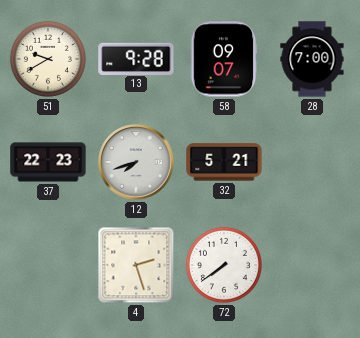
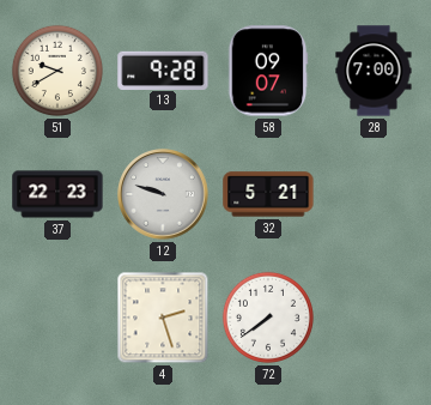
12: 7:42 -> 9:48
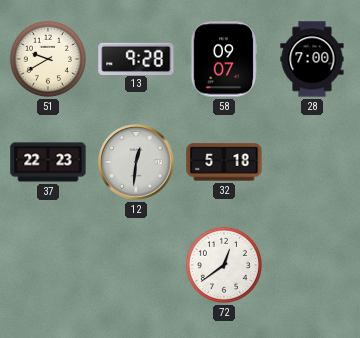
12: 9:48 -> 12:31
32: 5:21 -> 5:18
4: 2:27 -> none
72: 7:39 -> 12:39
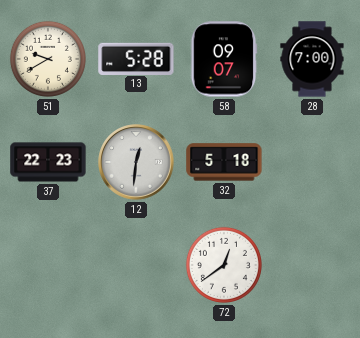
13: 9:28 -> 5:28
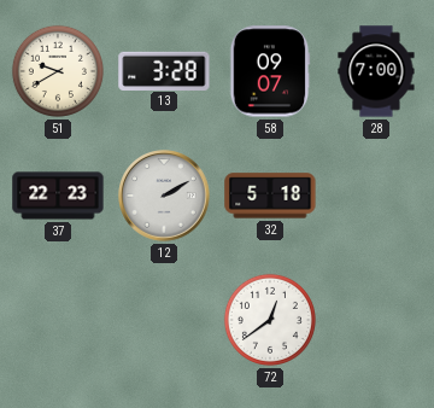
13: 5:28 -> 3:28
12: 12:31 -> 2:10
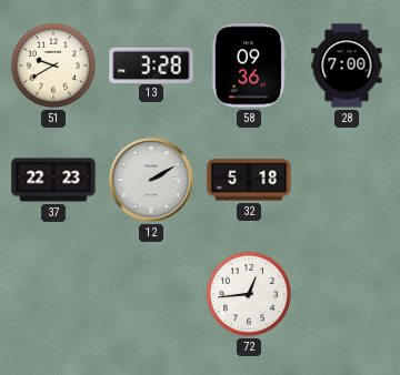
58: 09:07 -> 09:36
72: 12:39 -> 12:44
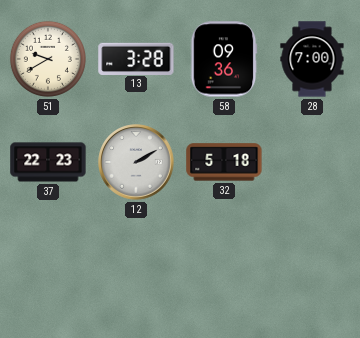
72: 12:44 -> none
